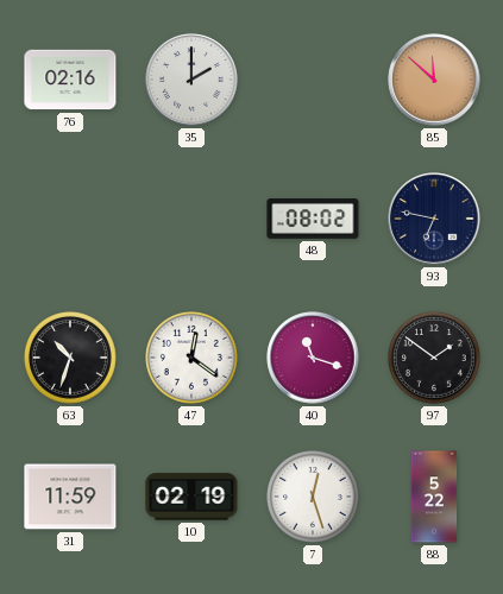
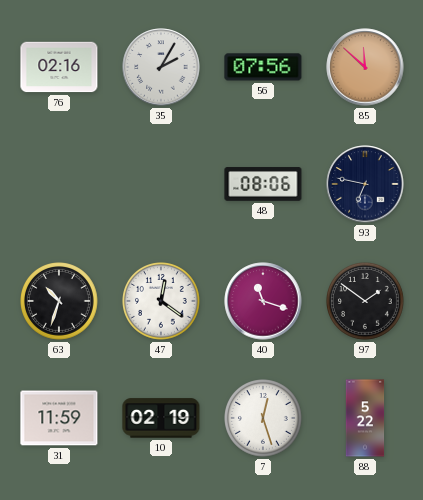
35: 2:00 -> 2:05
56: none -> 07:56
48: 08:02 -> 08:06
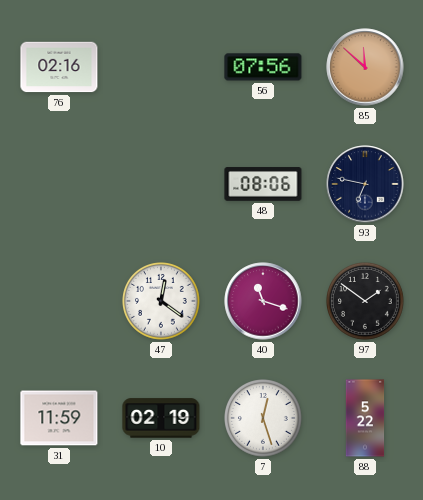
35: 2:05 -> none
63: 10:33 -> none
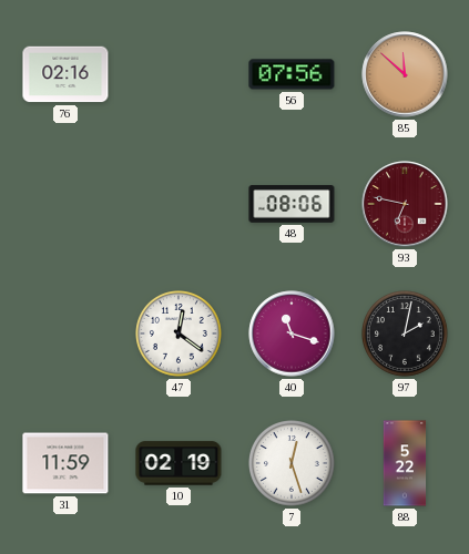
93 dial: navy -> burgundy
97: 1:51 -> 2:02
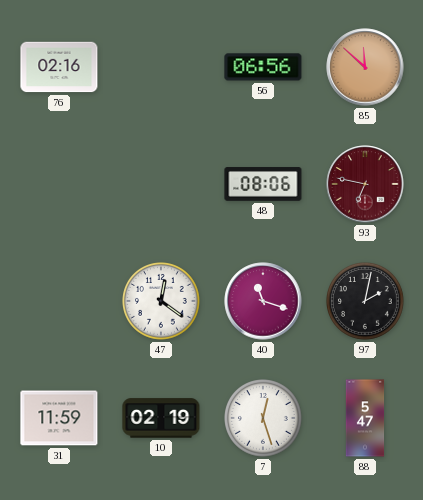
56: 07:56 -> 06:56
88: 5:22 -> 5:47
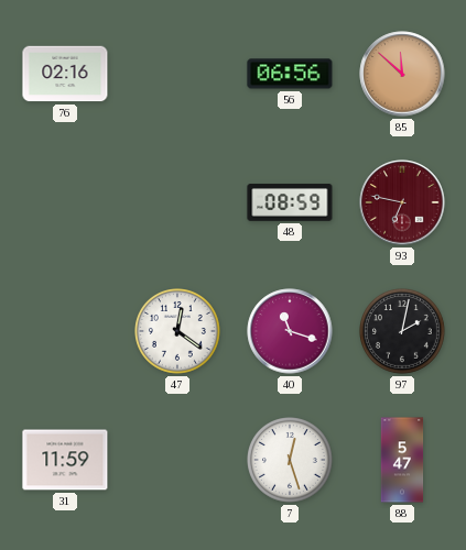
48: 08:06 -> 08:59
10: 02:19 -> none
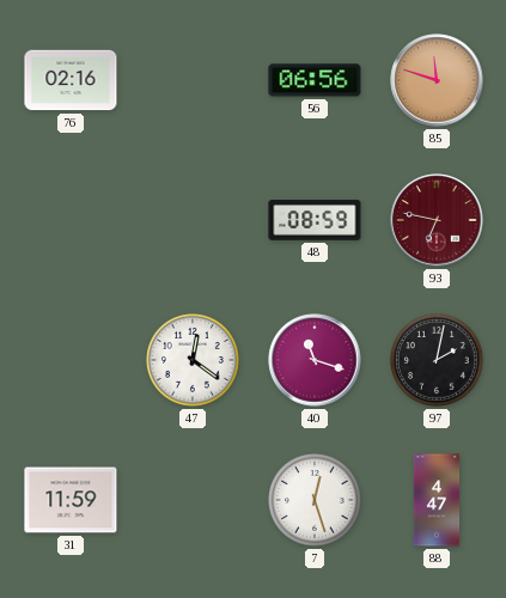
85: 11:52 -> 11:48
88: 5:47 -> 4:47
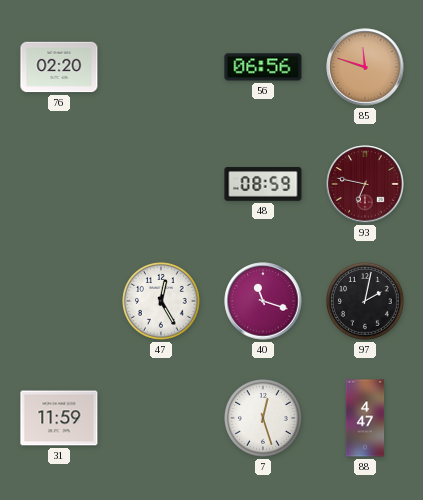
76: 02:16 -> 02:20
47: 12:21 -> 12:25
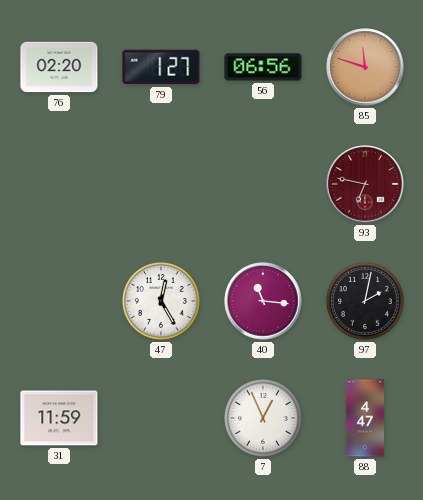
79: none -> 1:27
48: 08:59 -> none
40: 11:18 -> 11:16
7: 12:27 -> 12:56
